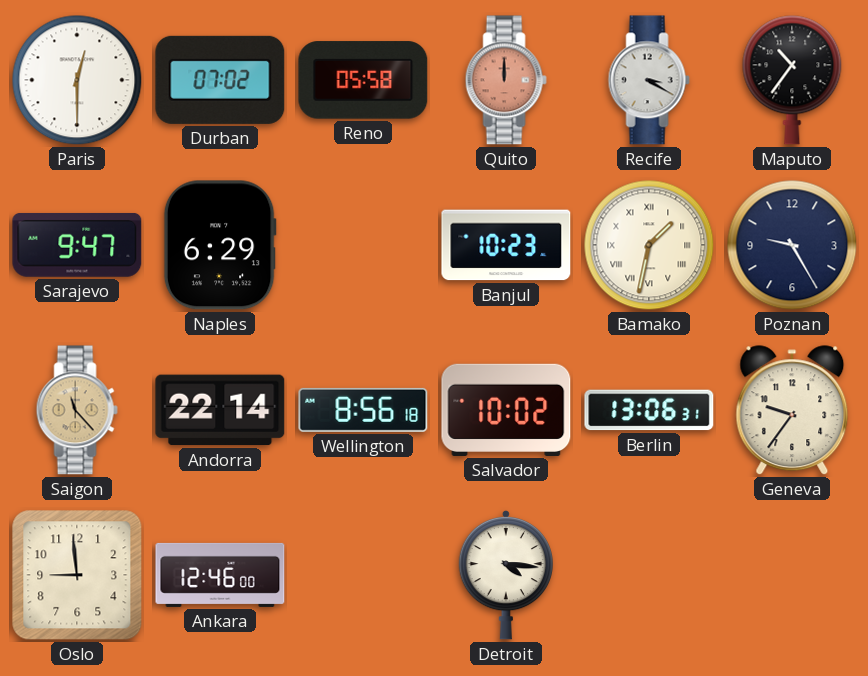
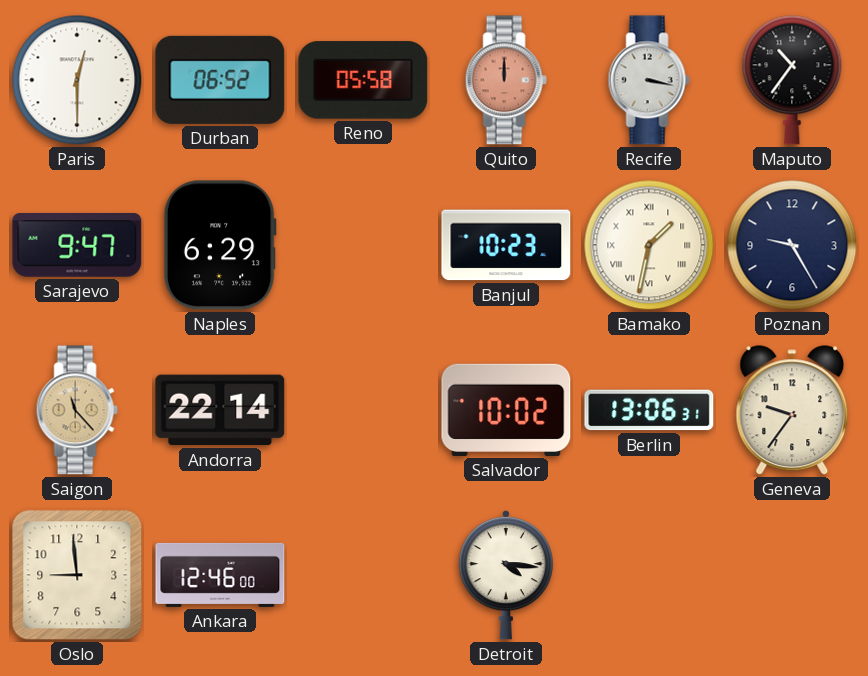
Durban: 07:02 -> 06:52
Recife: 3:20 -> 3:17
Wellington: 8:56 -> none
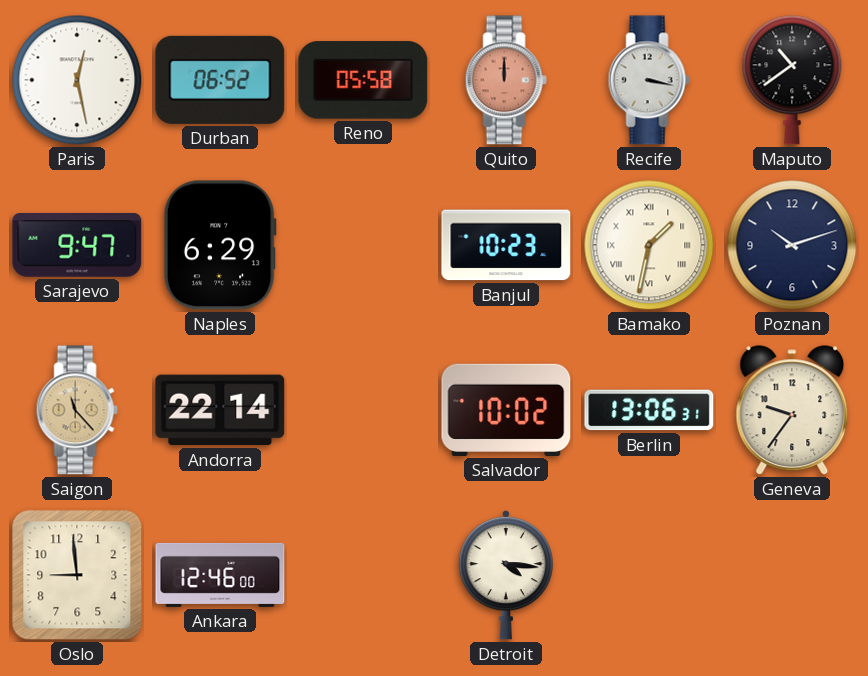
Paris: 12:30 -> 12:28
Maputo: 10:36 -> 10:39
Poznan: 9:25 -> 10:12
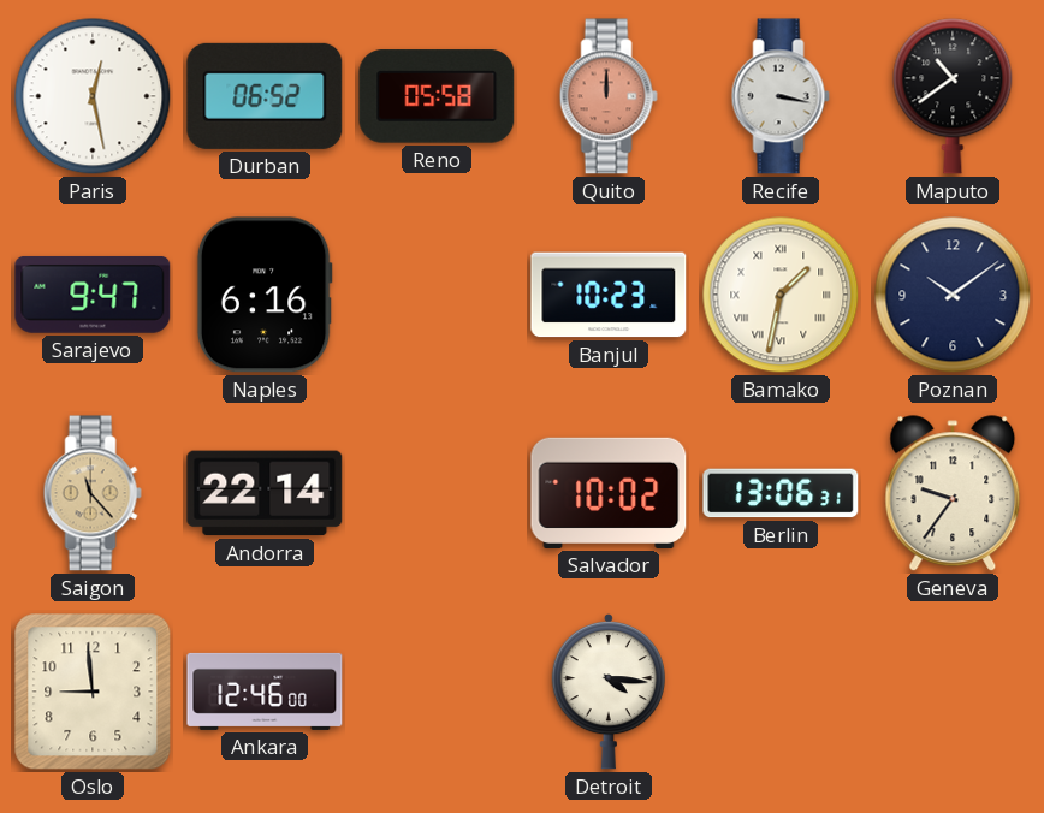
Naples: 6:29 -> 6:16
Poznan: 10:12 -> 10:09
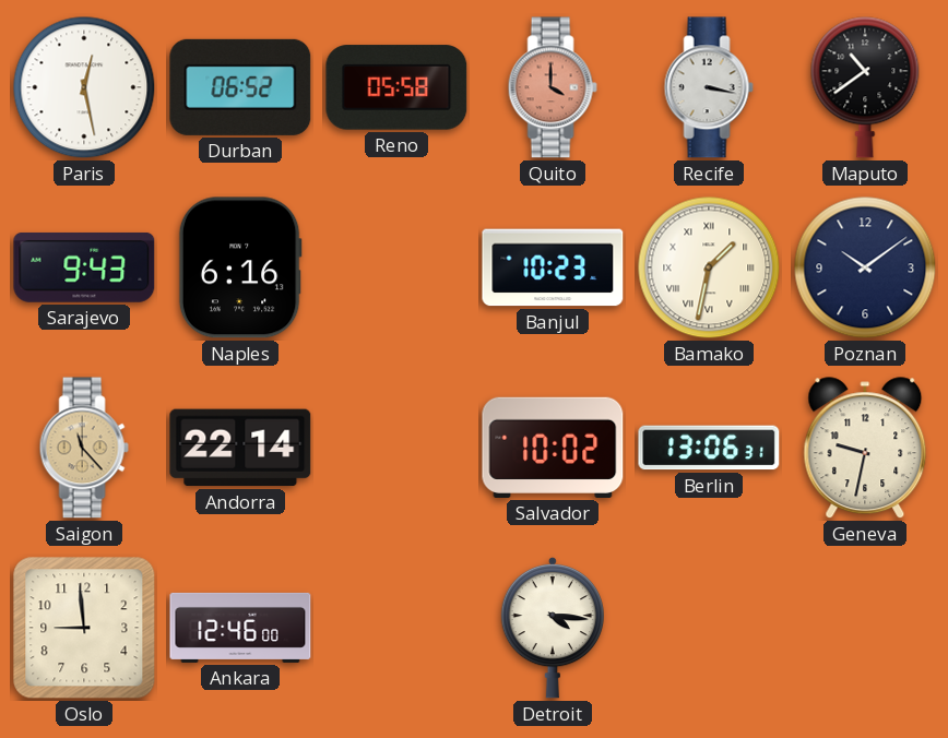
Quito: 12:00 -> 4:00
Sarajevo: 9:47 -> 9:43
Geneva: 9:36 -> 9:32
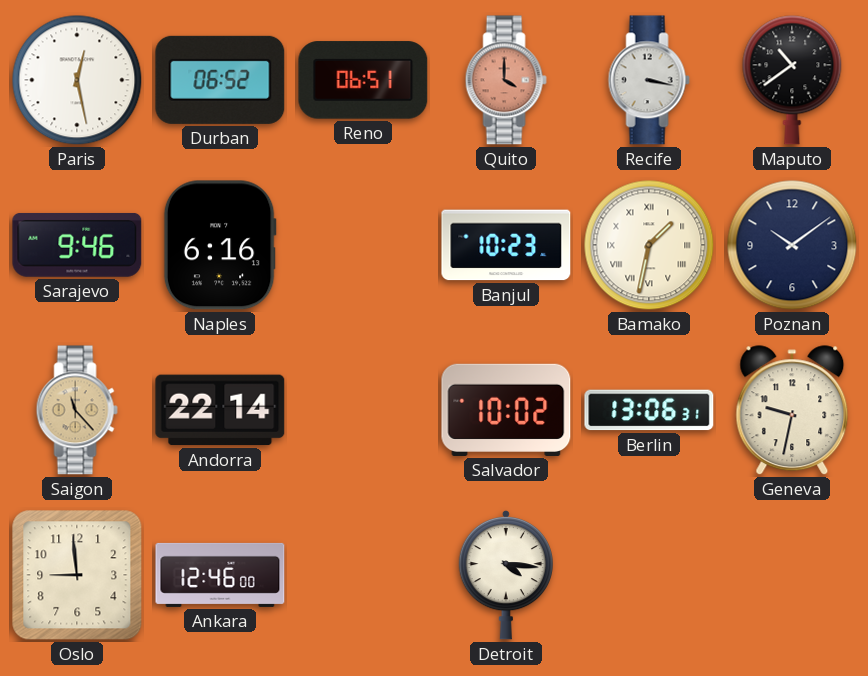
Reno: 05:58 -> 06:51
Sarajevo: 9:43 -> 9:46
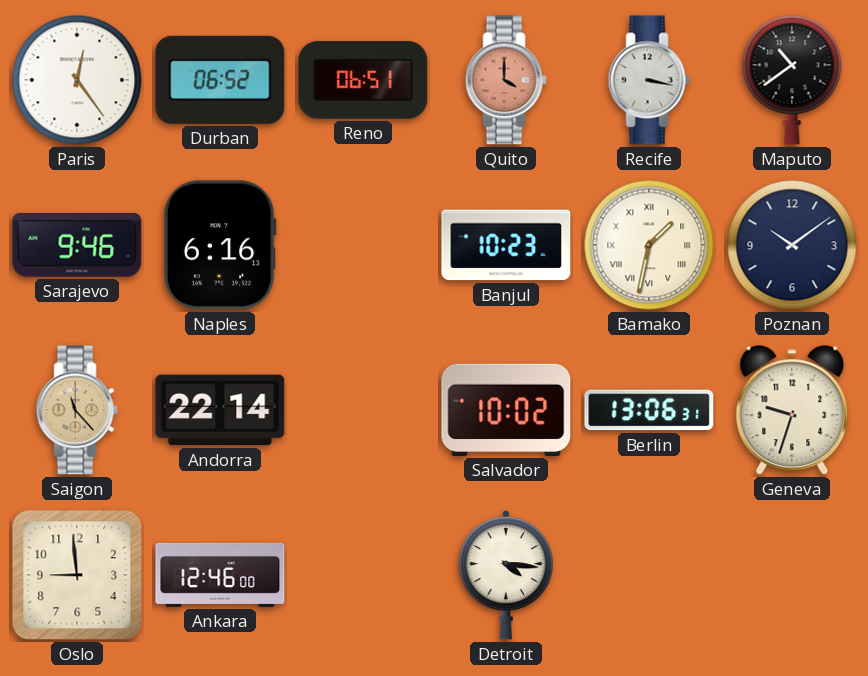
Paris: 12:28 -> 12:24
Geneva: 9:32 -> 9:33
